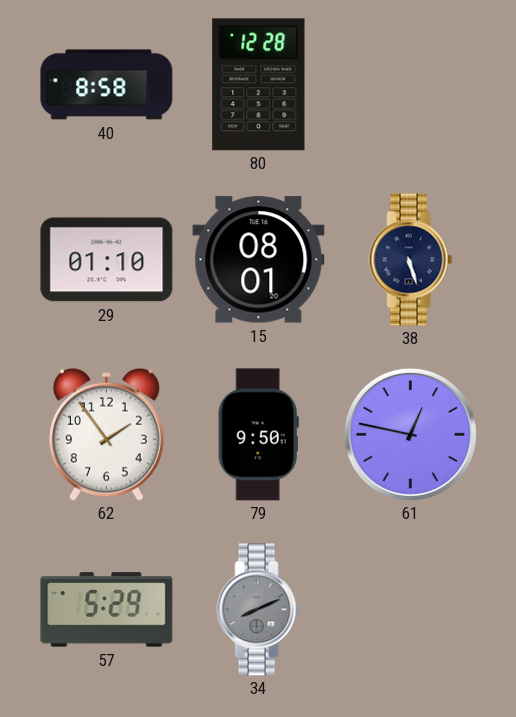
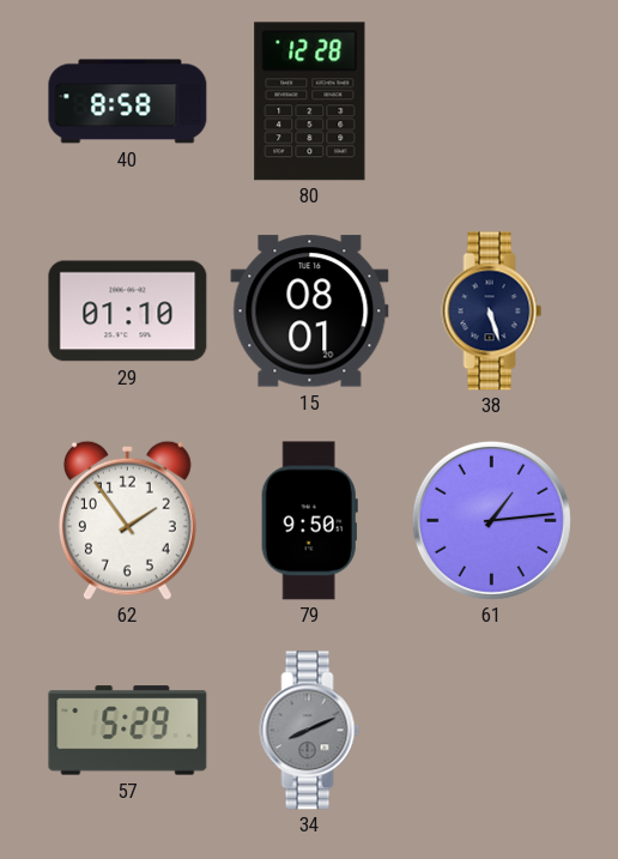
61: 12:47 -> 1:14
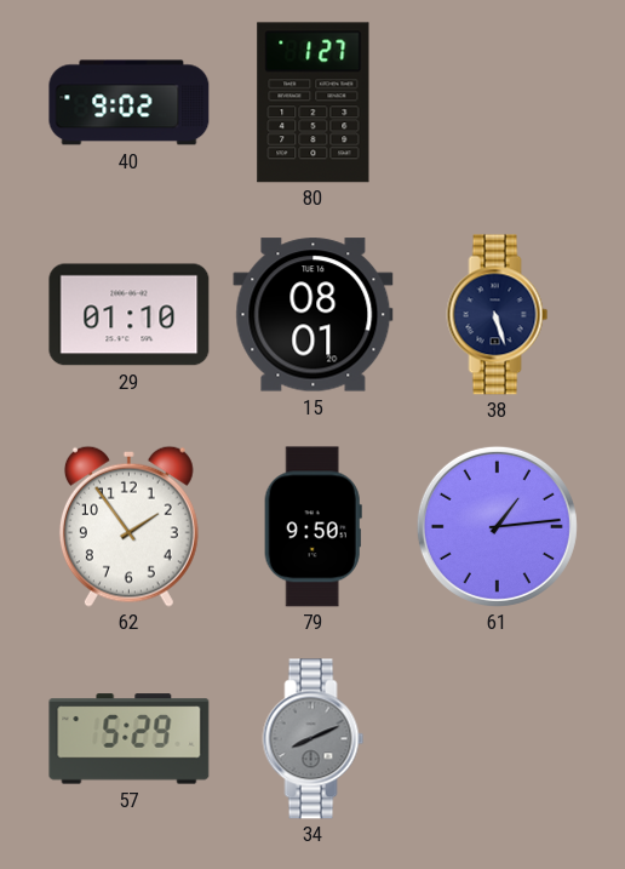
40: 8:58 -> 9:02
80: 12:28 -> 1:27
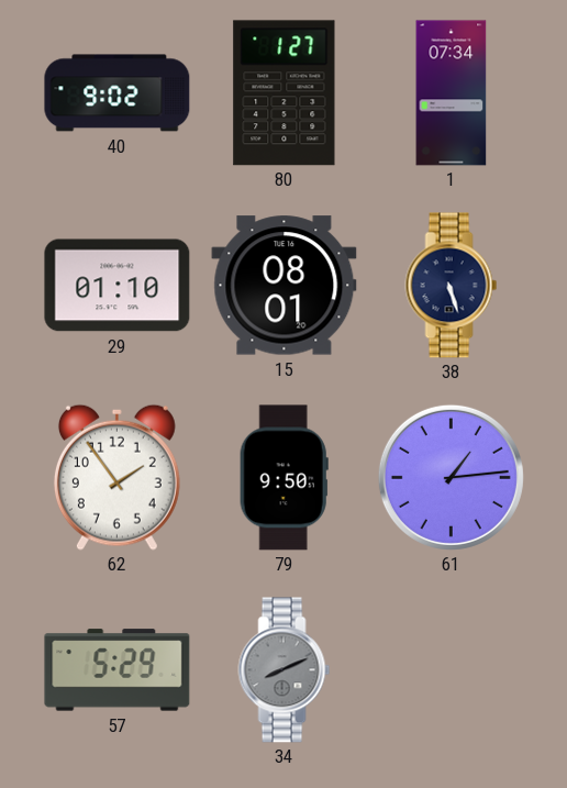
1: none -> 07:34
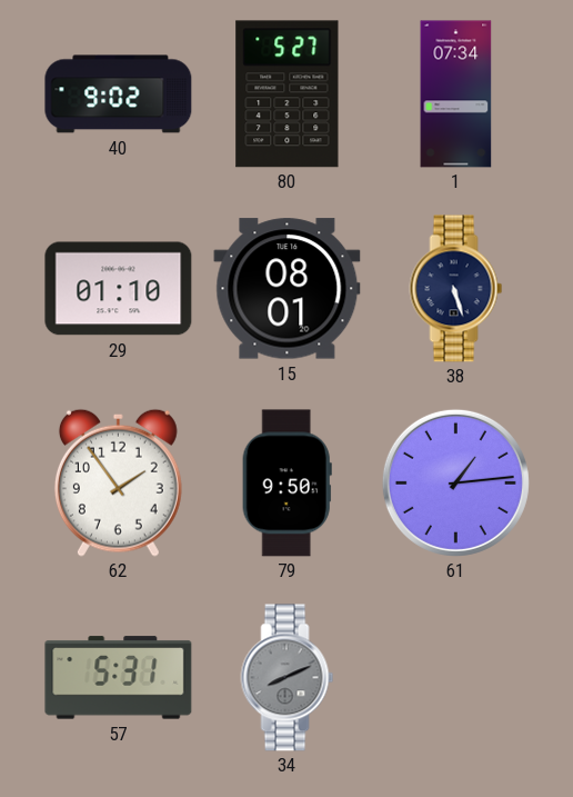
80: 1:27 -> 5:27
57: 5:29 -> 5:31
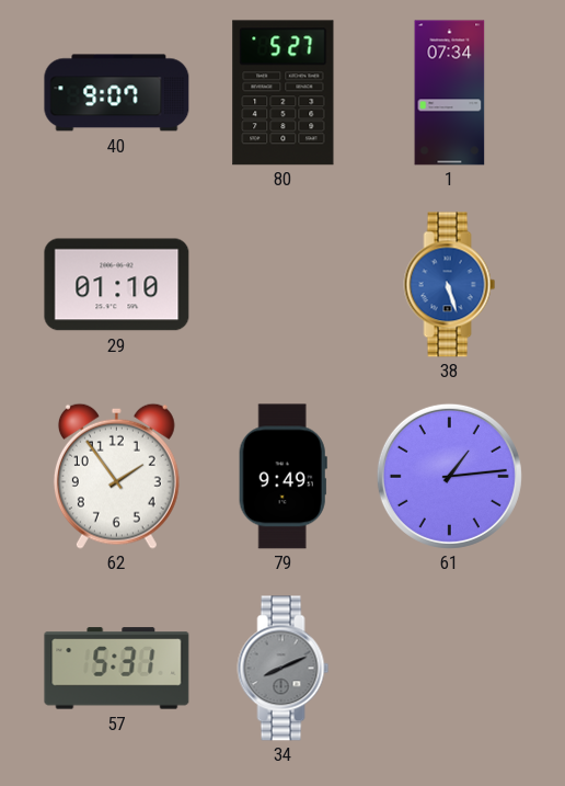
40: 9:02 -> 9:07
15: 08:01 -> none
38 dial: navy -> blue
79: 9:50 -> 9:49
